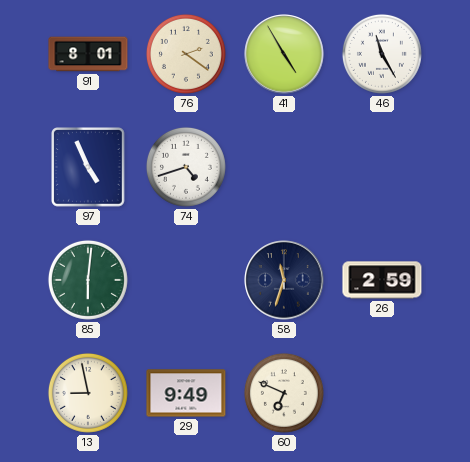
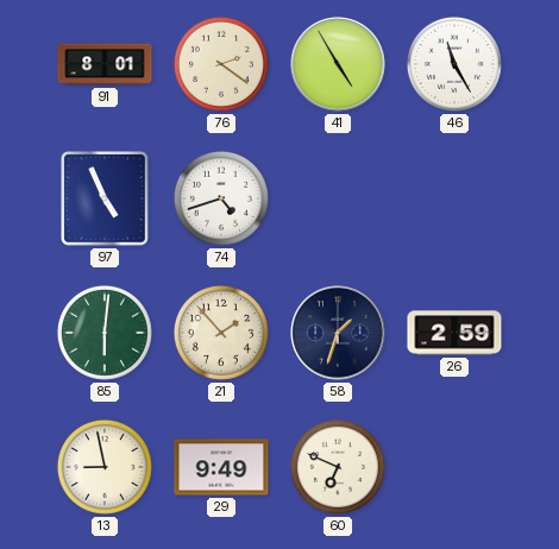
21: none -> 1:53
58: 11:33 -> 1:33
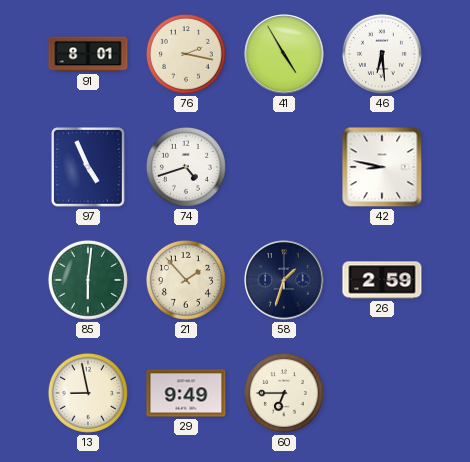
76: 2:21 -> 2:17
46: 11:25 -> 6:29
42: none -> 8:47
60: 6:49 -> 6:45
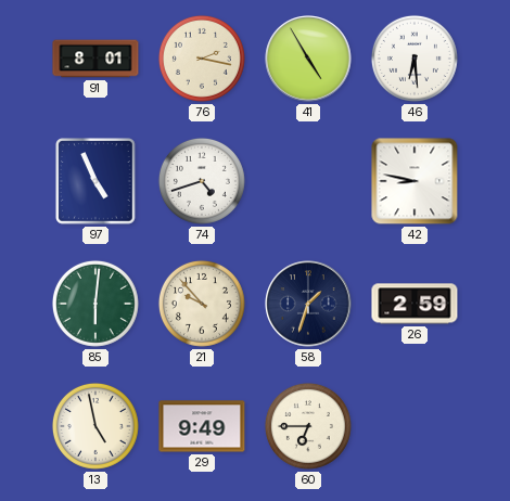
21: 1:53 -> 9:53
13: 8:58 -> 4:58
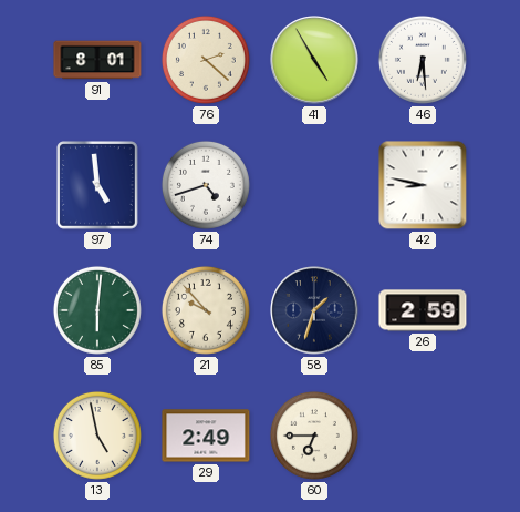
76: 2:17 -> 2:22
97: 4:56 -> 4:59
29: 9:49 -> 2:49
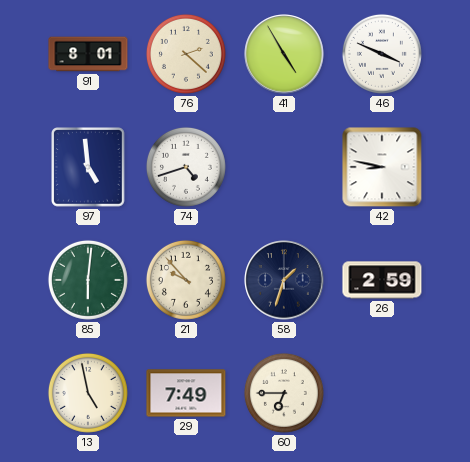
46: 6:29 -> 3:49
29: 2:49 -> 7:49
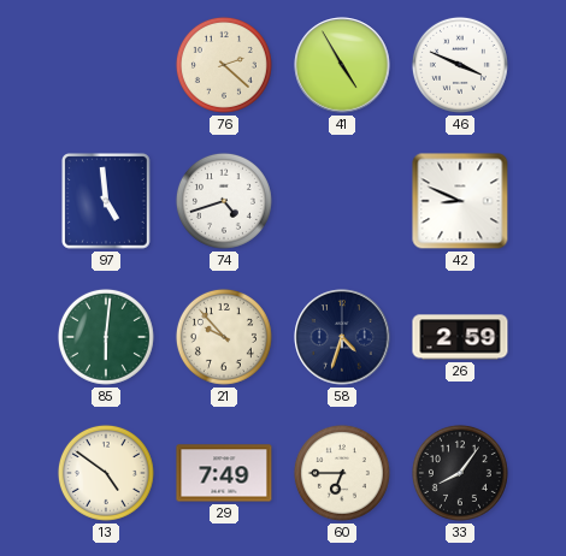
91: 8:01 -> none
42: 8:47 -> 8:49
58: 1:33 -> 4:33
13: 4:58 -> 4:51
33: none -> 8:06
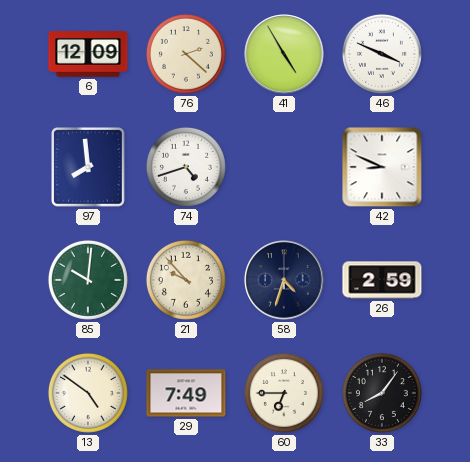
6: none -> 12:09
97: 4:59 -> 7:59
85: 6:01 -> 10:01
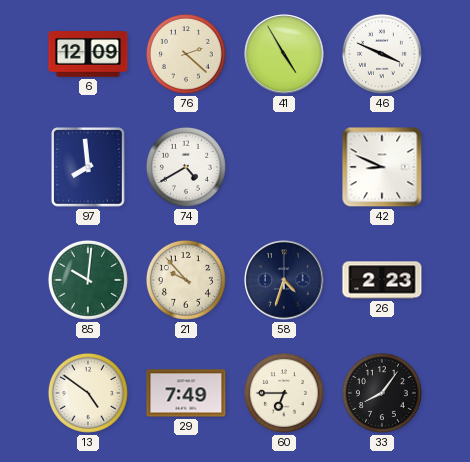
74: 4:42 -> 4:40
26: 2:59 -> 2:23
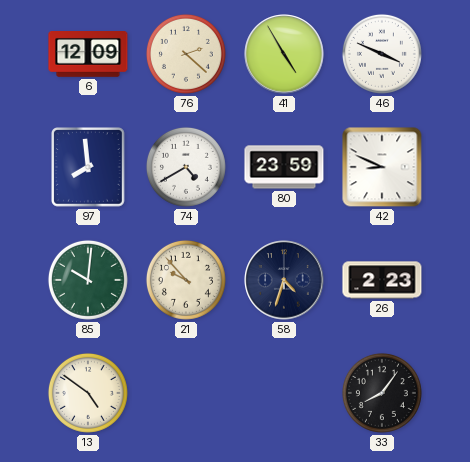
80: none -> 23:59
29: 7:49 -> none
60: 6:45 -> none
